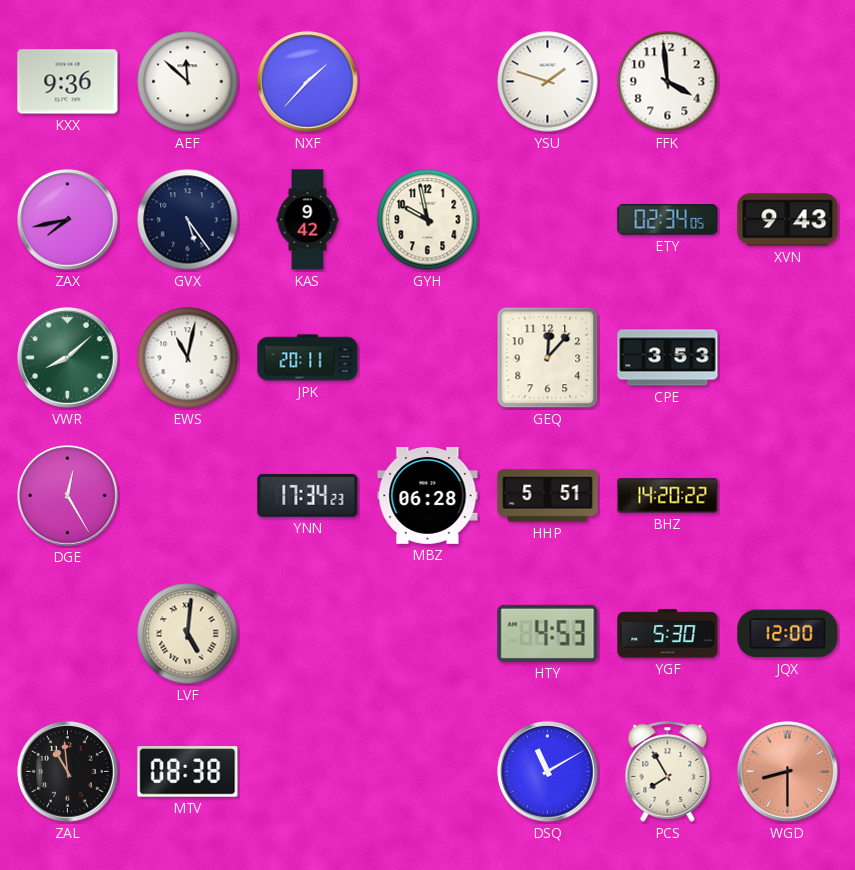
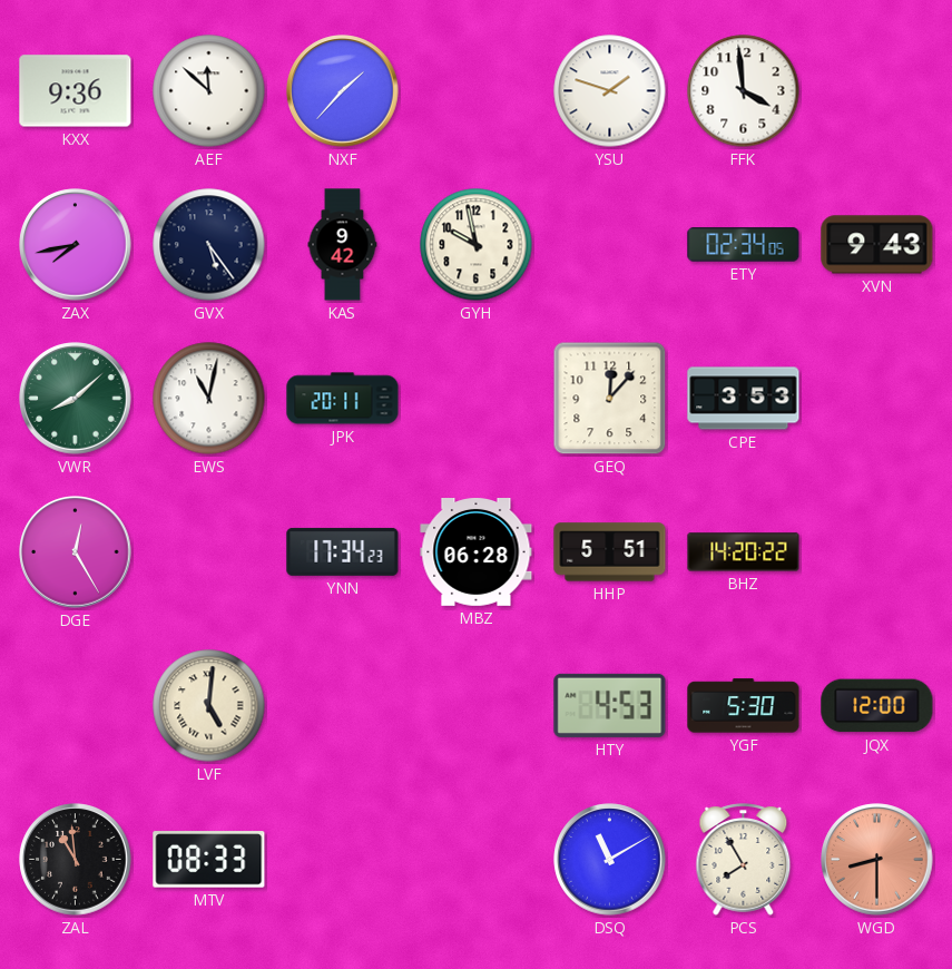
MTV: 08:38 -> 08:33
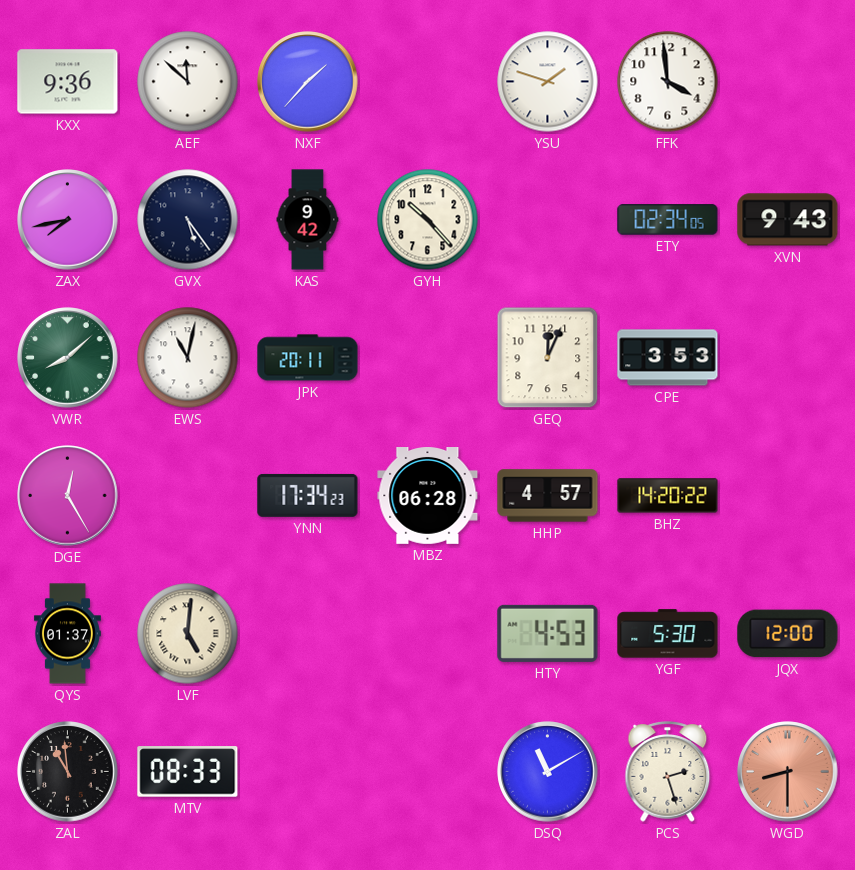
GYH: 9:58 -> 10:23
GEQ: 12:07 -> 12:04
HHP: 5:51 -> 4:57
QYS: none -> 01:37
PCS: 7:55 -> 2:27
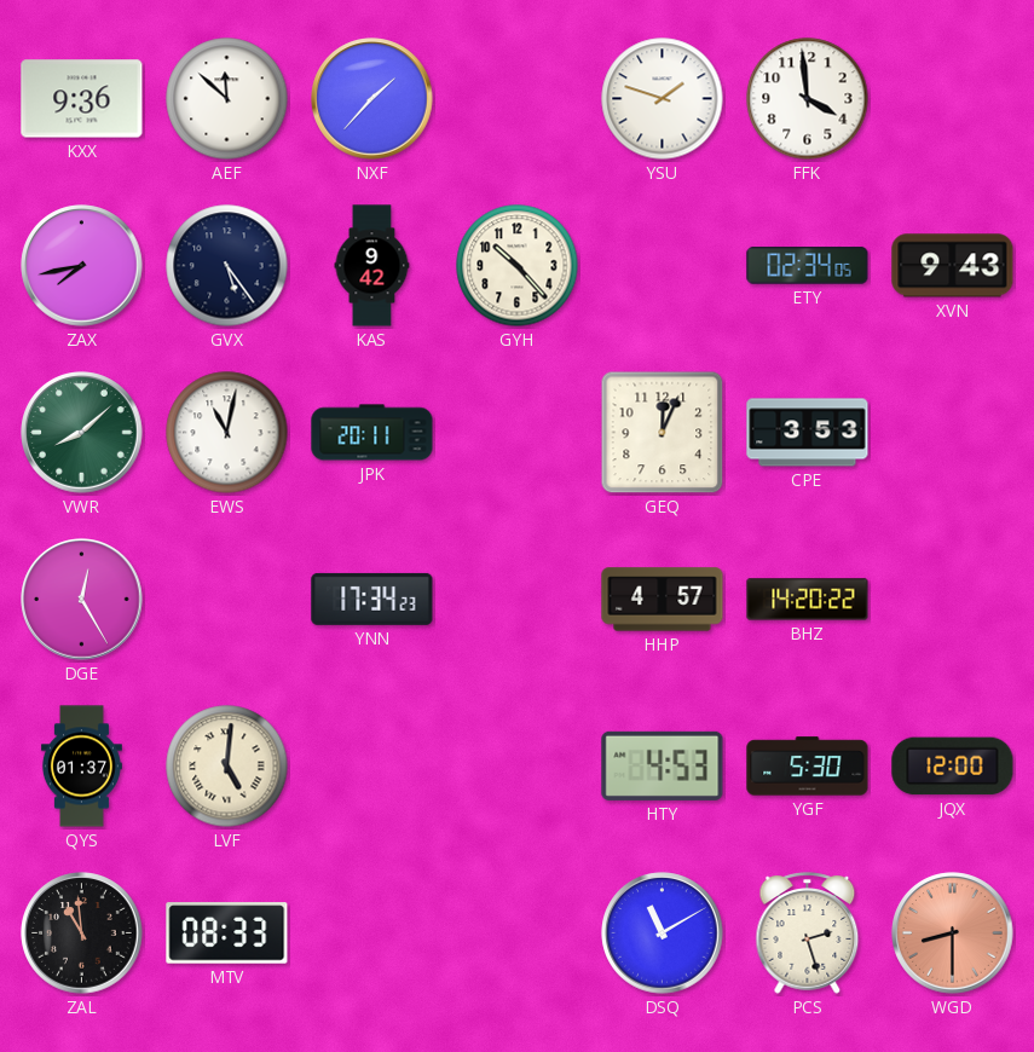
MBZ: 06:28 -> none
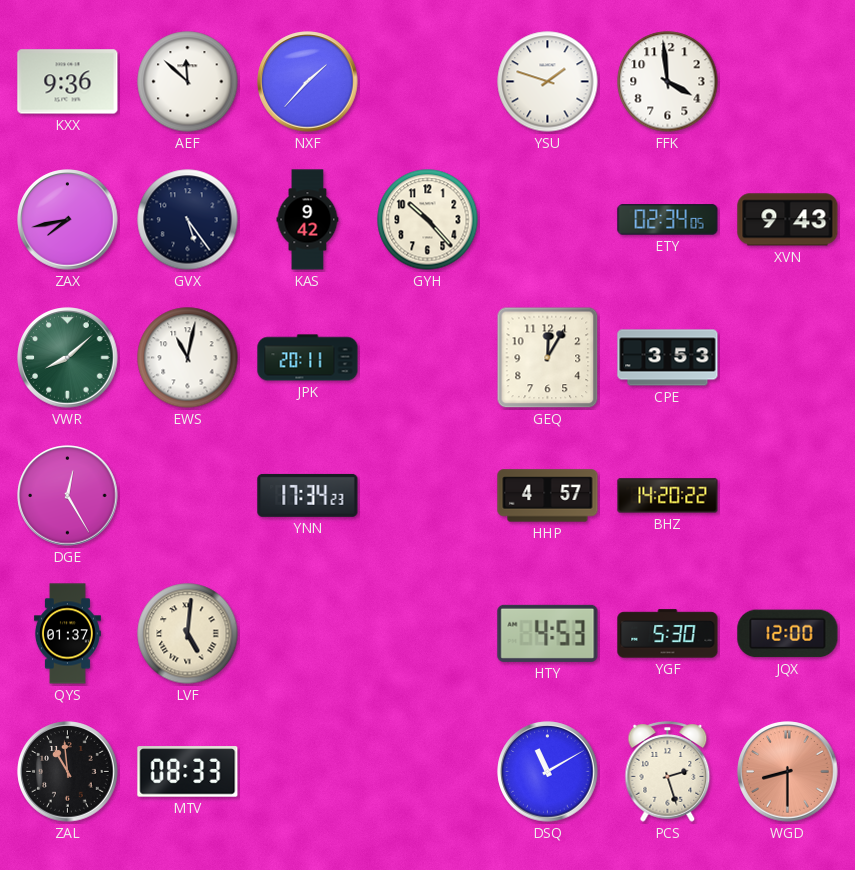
GEQ: 12:04 -> 12:05
